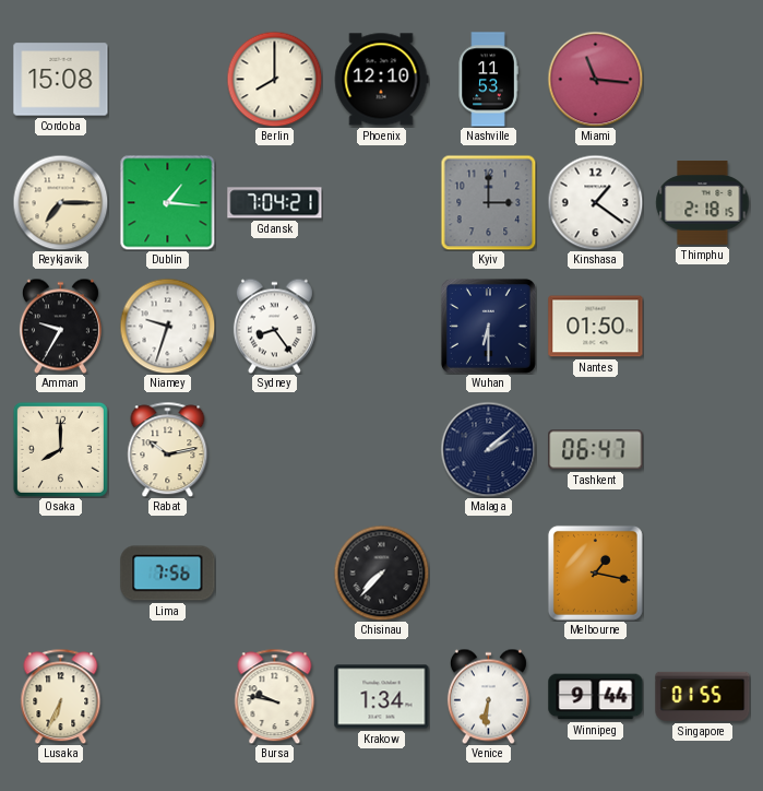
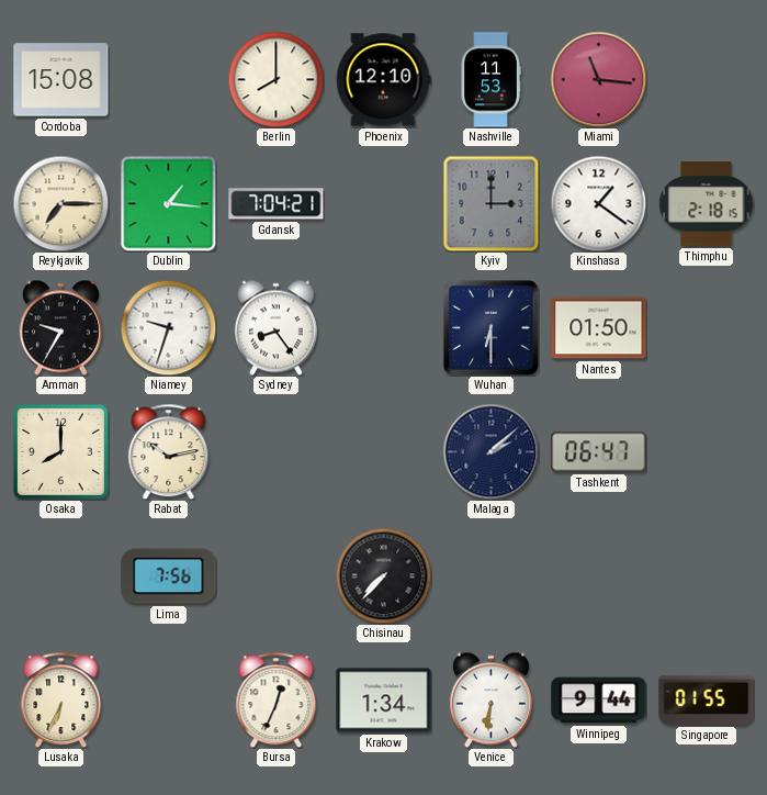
Melbourne: 1:17 -> none
Bursa: 9:47 -> 12:34
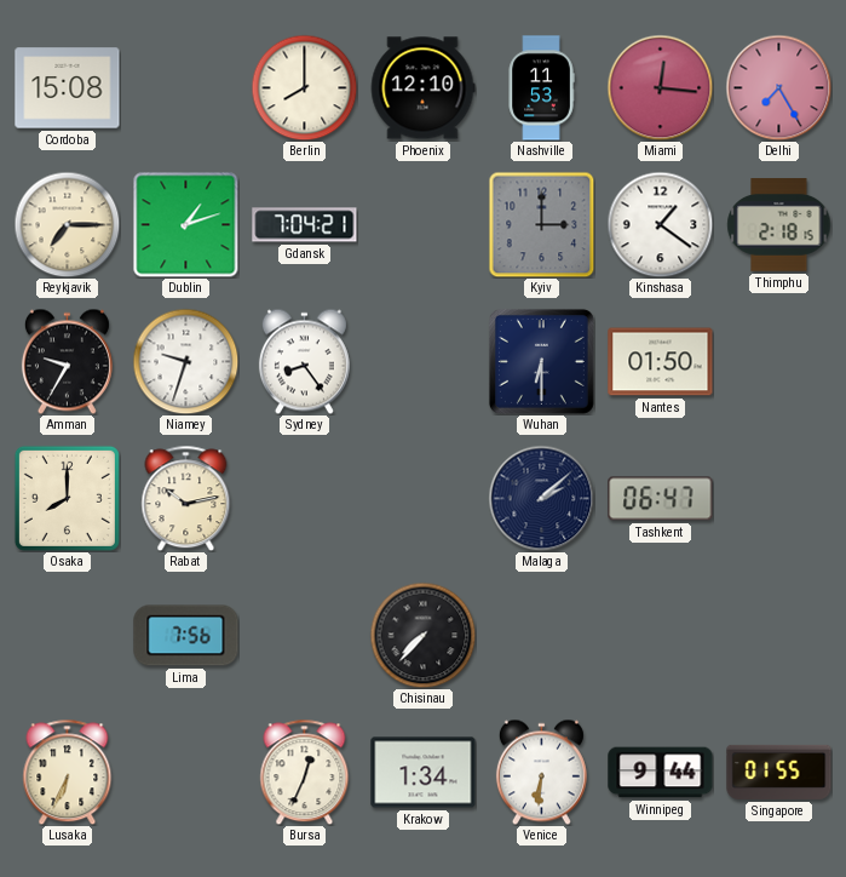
Miami: 11:16 -> 12:16
Delhi: none -> 7:25
Dublin: 1:16 -> 1:12
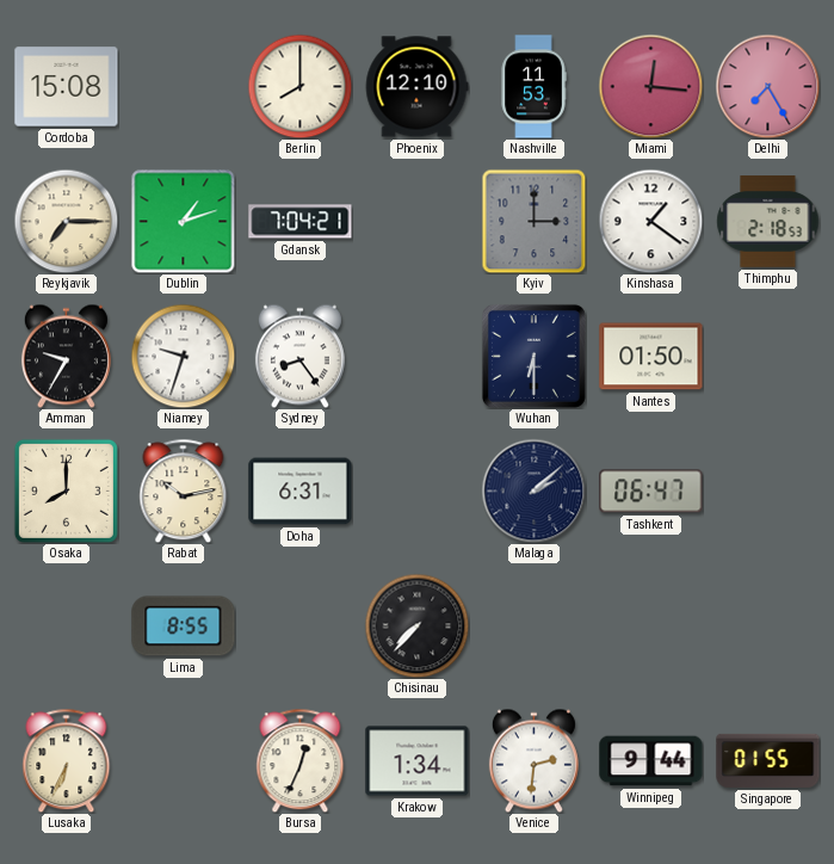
Thimphu: 2:18:15 -> 2:18:53
Doha: none -> 6:31
Lima: 7:56 -> 8:55
Venice: 6:31 -> 2:31
